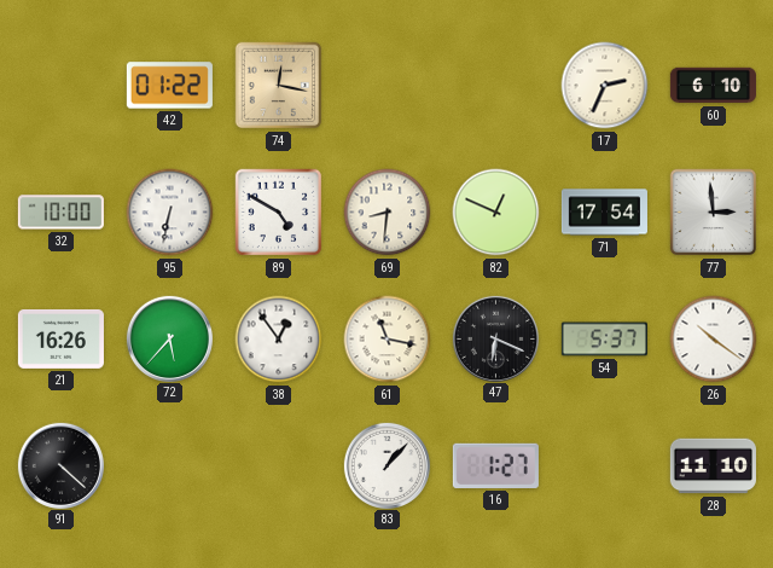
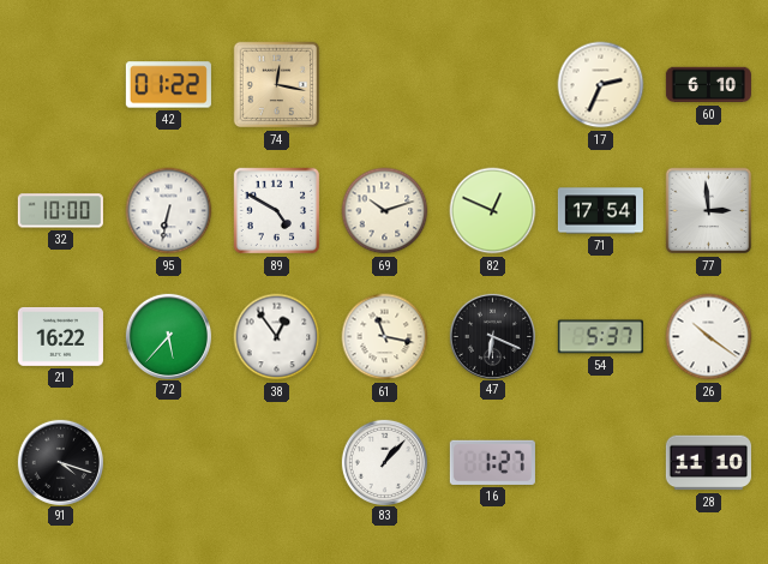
69: 8:31 -> 10:12
21: 16:26 -> 16:22
91: 4:22 -> 4:18
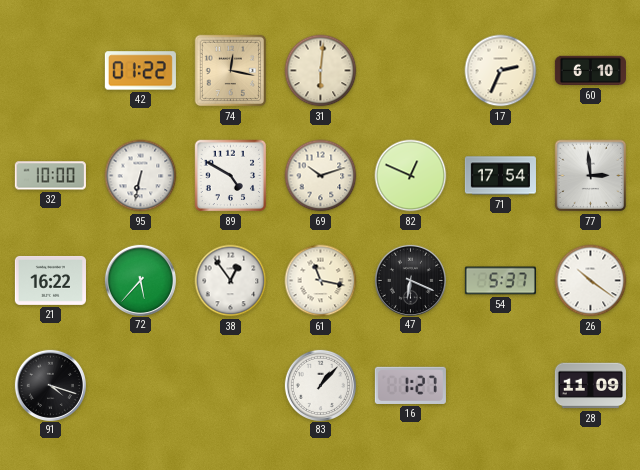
31: none -> 6:01
28: 11:10 -> 11:09
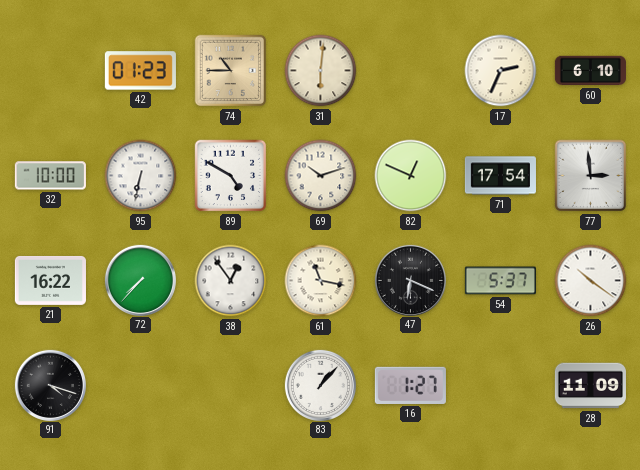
42: 01:22 -> 01:23
74: 12:17 -> 10:45
72: 5:37 -> 7:37
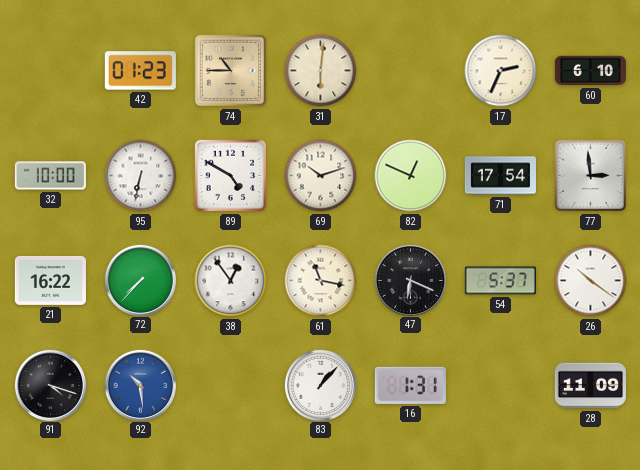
92: none -> 10:29
16: 1:27 -> 1:31
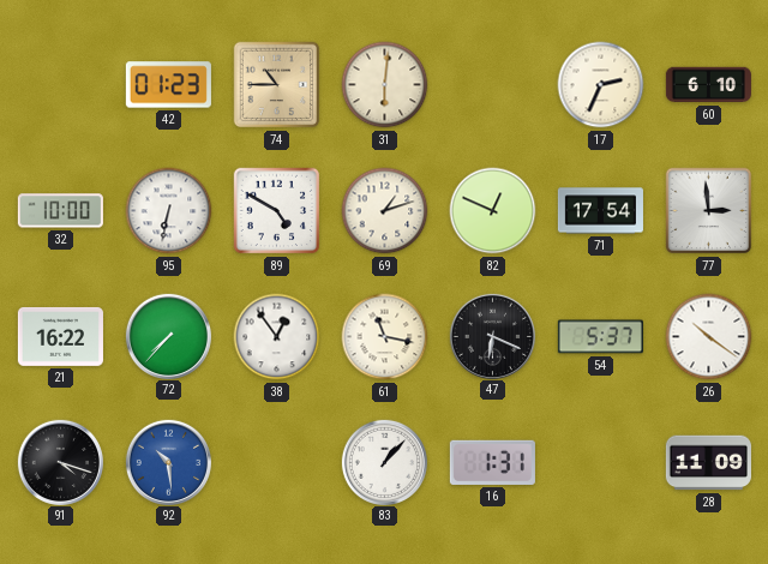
69: 10:12 -> 1:12
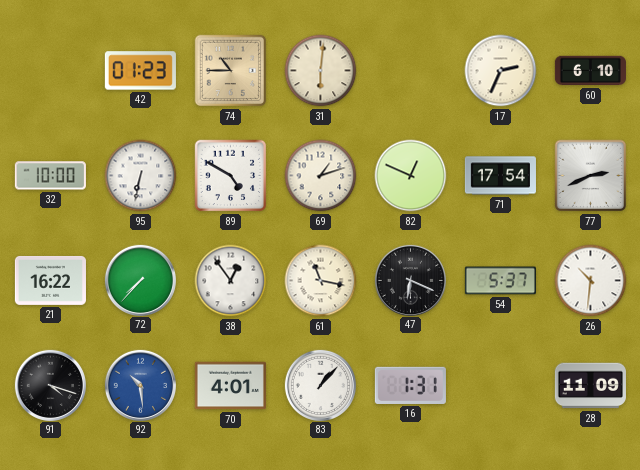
77: 2:59 -> 2:41
26: 10:21 -> 10:31
70: none -> 4:01
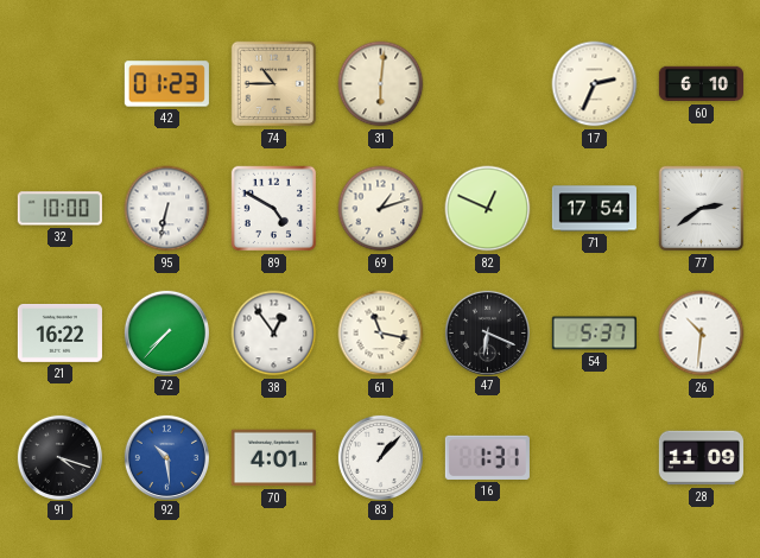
77: 2:41 -> 2:39
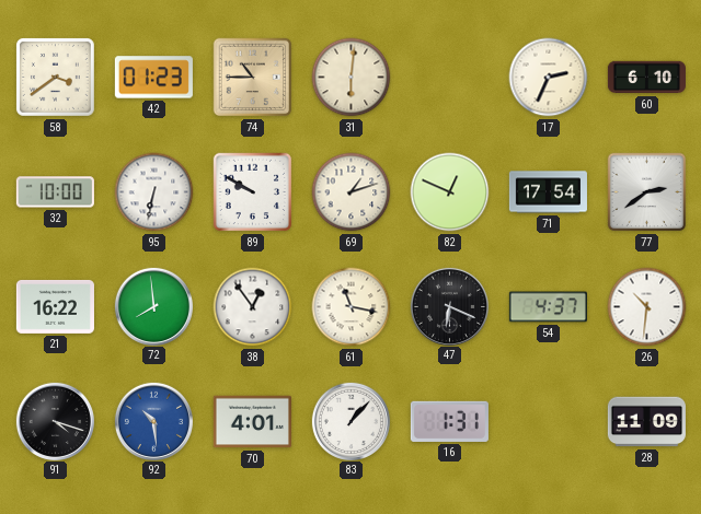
58: none -> 3:39
89: 4:50 -> 9:50
72: 7:37 -> 7:59
54: 5:37 -> 4:37
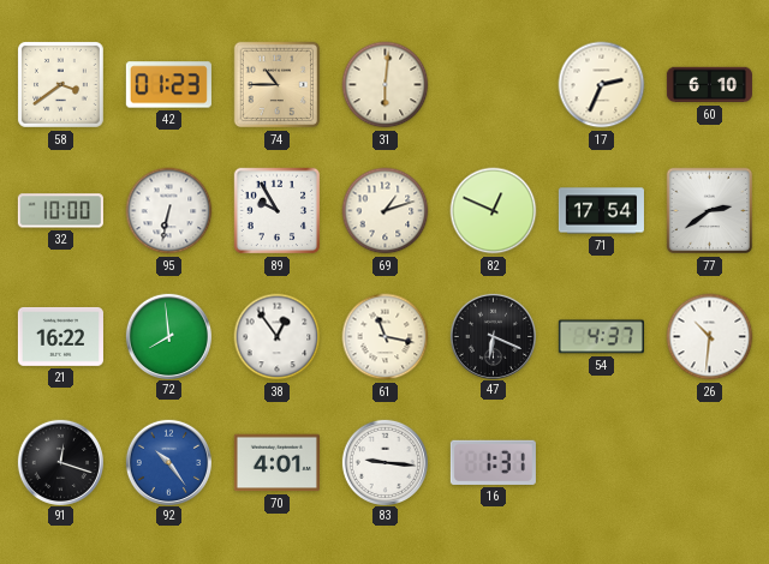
89: 9:50 -> 9:55
91: 4:18 -> 12:18
92: 10:29 -> 10:24
83: 1:07 -> 9:16
28: 11:09 -> none
